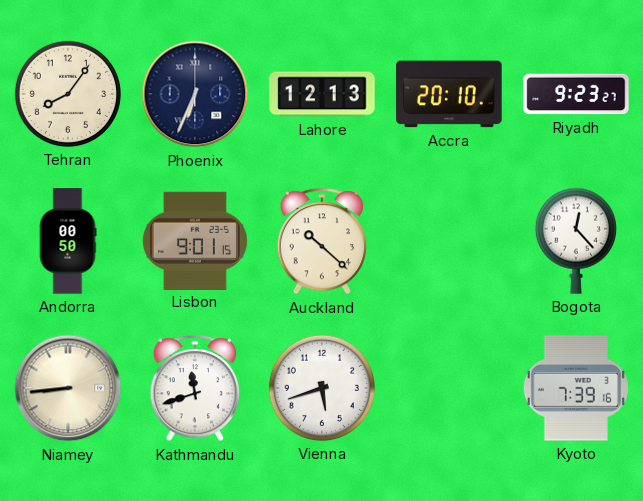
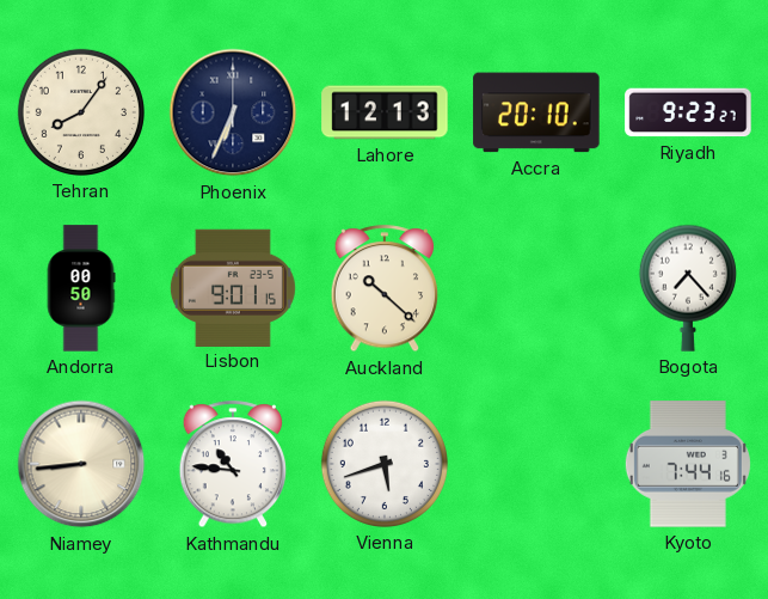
Bogota: 12:23 -> 7:23
Kathmandu: 11:42 -> 10:46
Kyoto: 7:39 -> 7:44
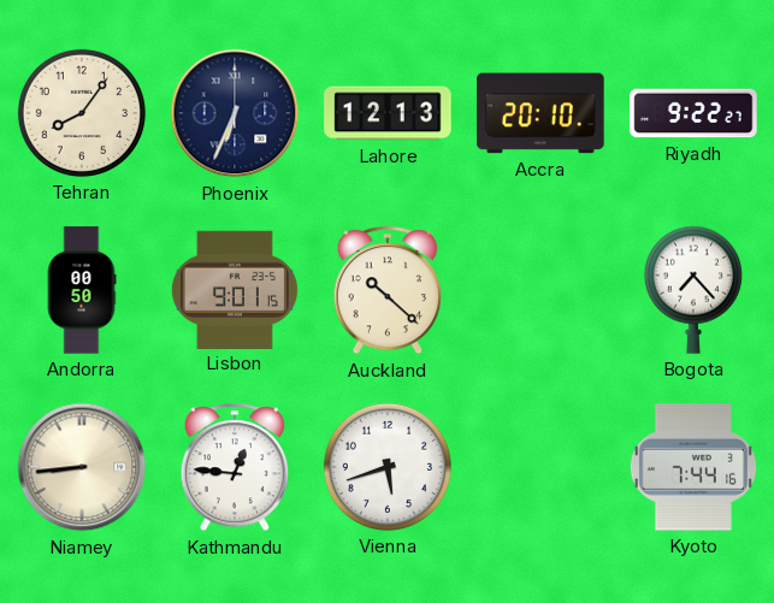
Riyadh: 9:23 -> 9:22
Kathmandu: 10:46 -> 12:46
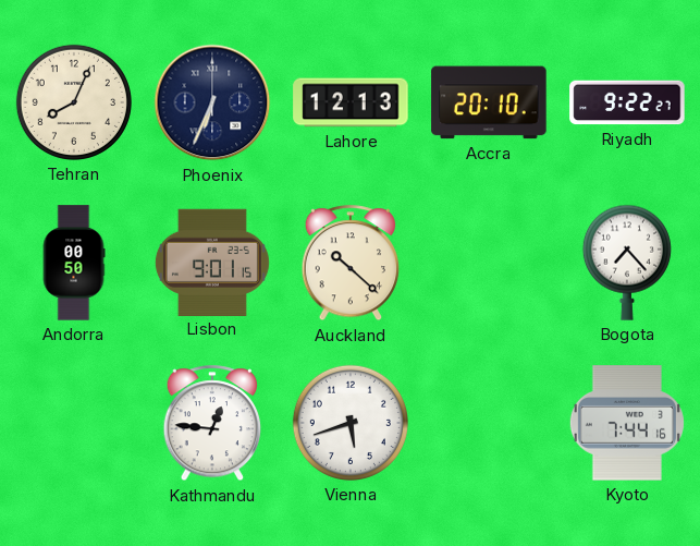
Tehran: 8:06 -> 8:04
Niamey: 8:44 -> none
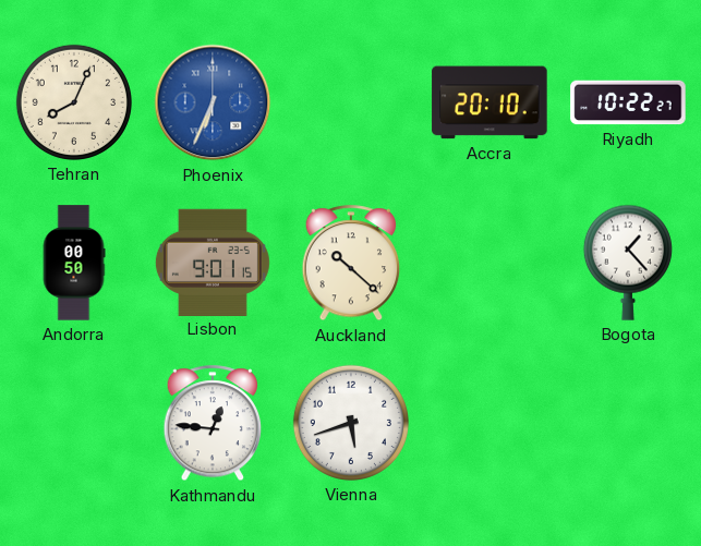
Phoenix dial: navy -> blue
Lahore: 12:13 -> none
Riyadh: 9:22 -> 10:22
Bogota: 7:23 -> 1:23
Kyoto: 7:44 -> none
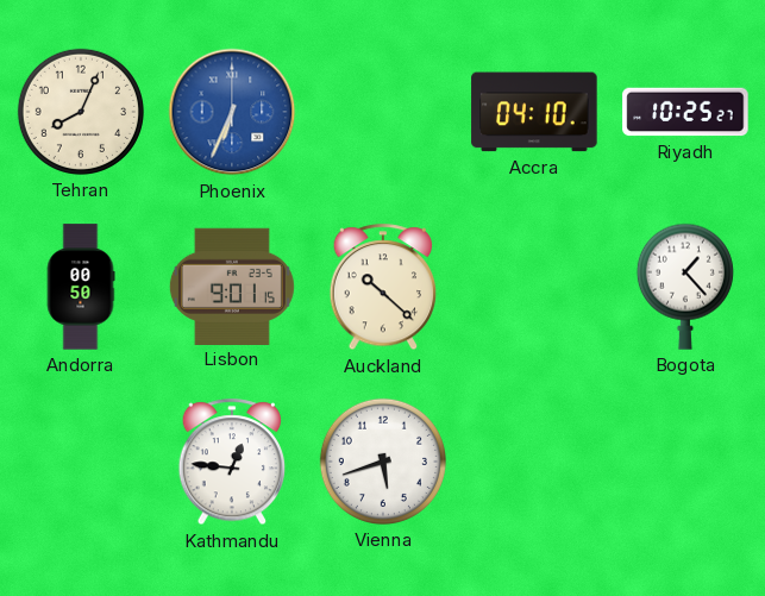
Accra: 20:10 -> 04:10
Riyadh: 10:22 -> 10:25
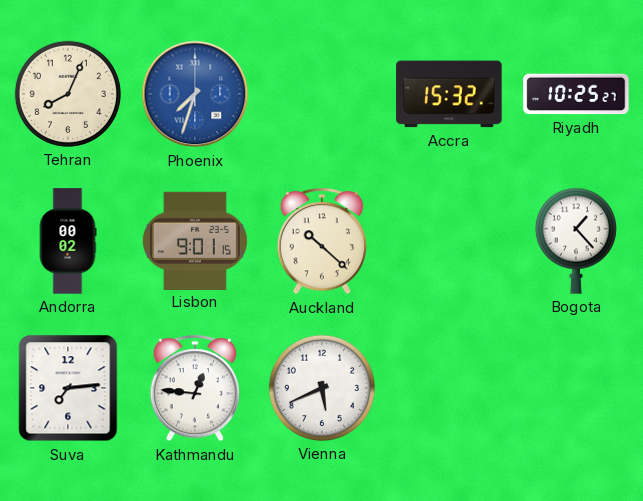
Phoenix: 6:34 -> 7:33
Accra: 04:10 -> 15:32
Andorra: 00:50 -> 00:02
Suva: none -> 7:14
Vienna: 5:42 -> 5:41
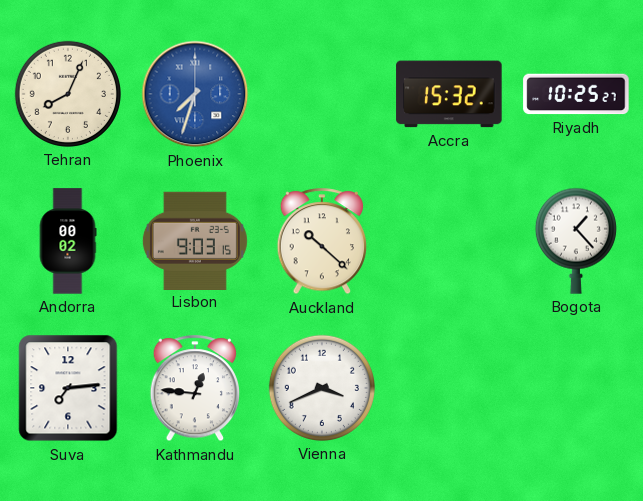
Lisbon: 9:01 -> 9:03
Vienna: 5:41 -> 3:41
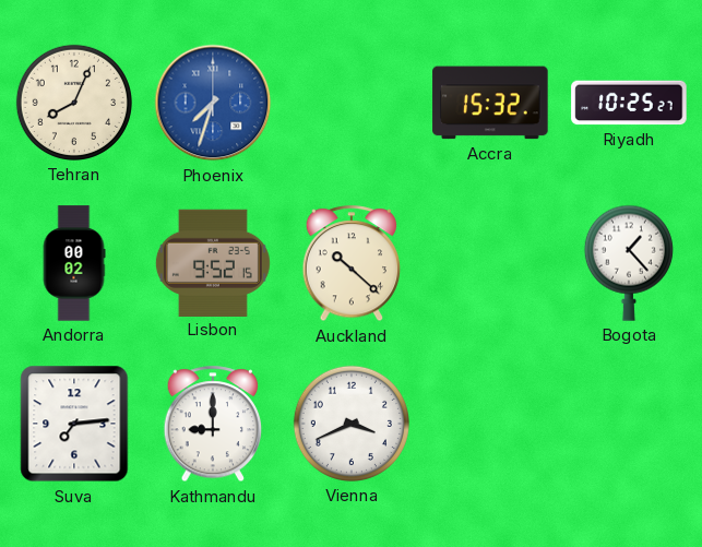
Lisbon: 9:03 -> 9:52
Kathmandu: 12:46 -> 9:00
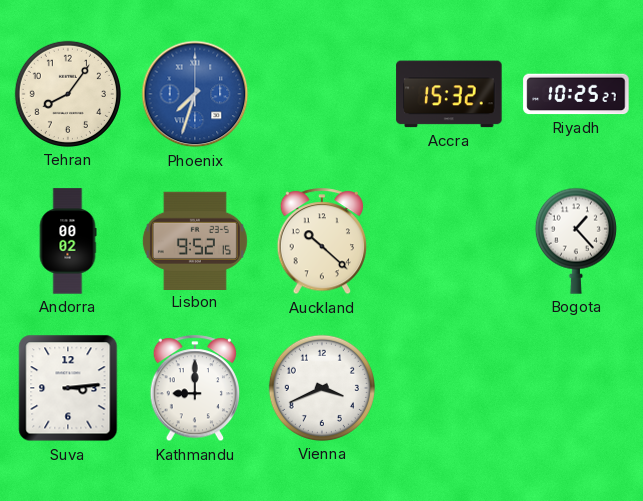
Tehran: 8:04 -> 8:06
Suva: 7:14 -> 3:14
